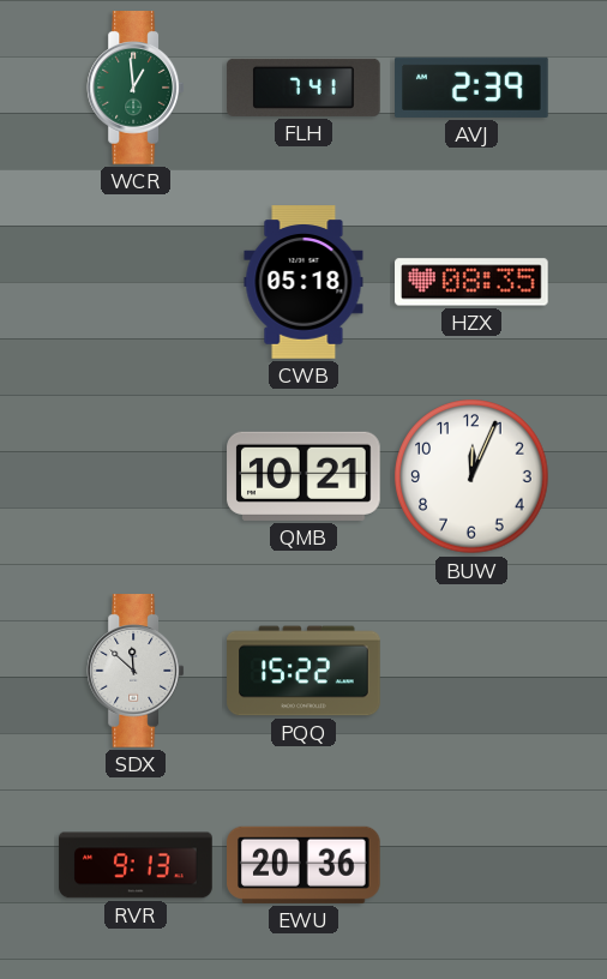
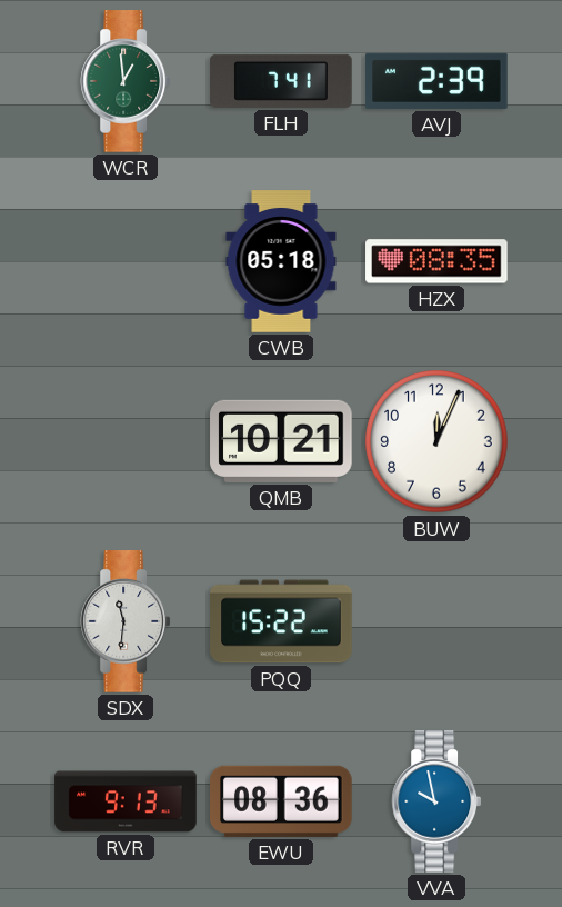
SDX: 11:52 -> 11:31
EWU: 20:36 -> 08:36
VVA: none -> 9:58
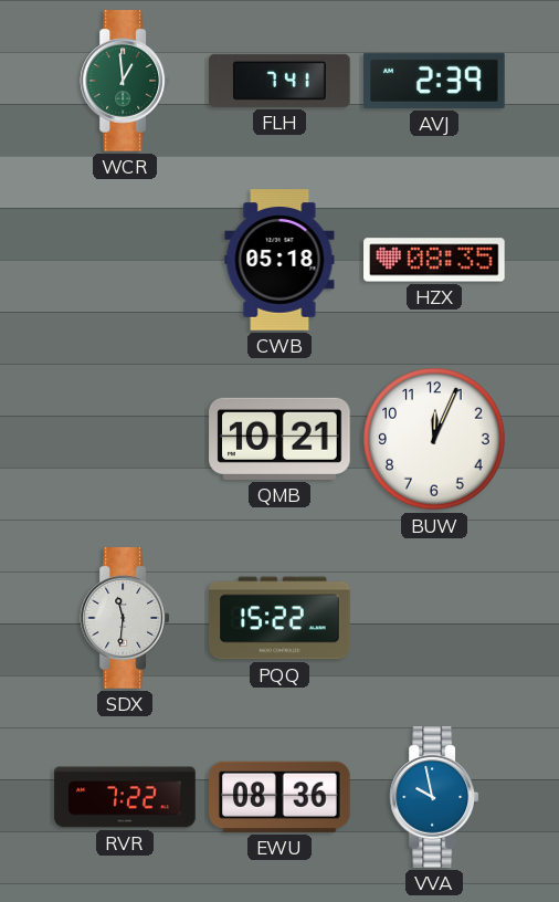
RVR: 9:13 -> 7:22
